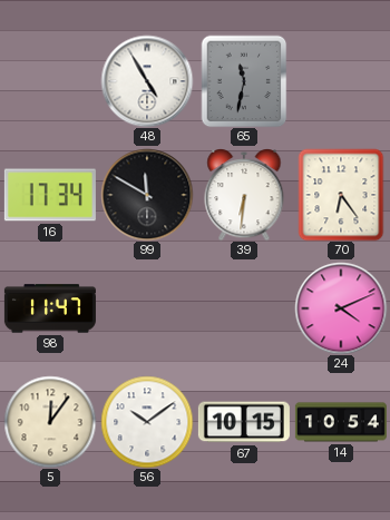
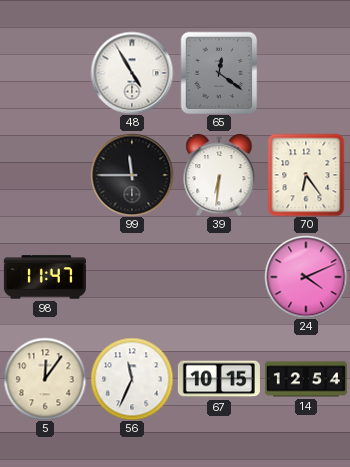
65: 11:32 -> 12:21
16: 17:34 -> none
99: 11:50 -> 11:45
56: 10:09 -> 11:34
14: 10:54 -> 12:54
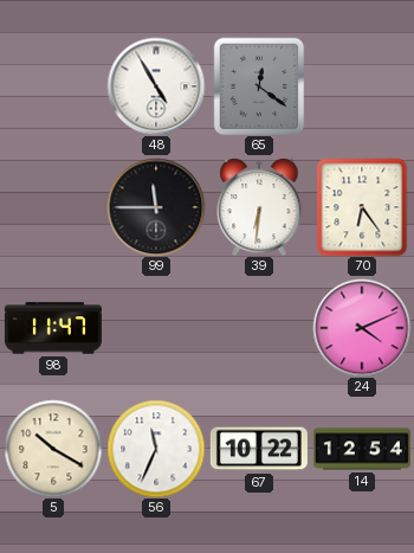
5: 12:06 -> 10:20
67: 10:15 -> 10:22
